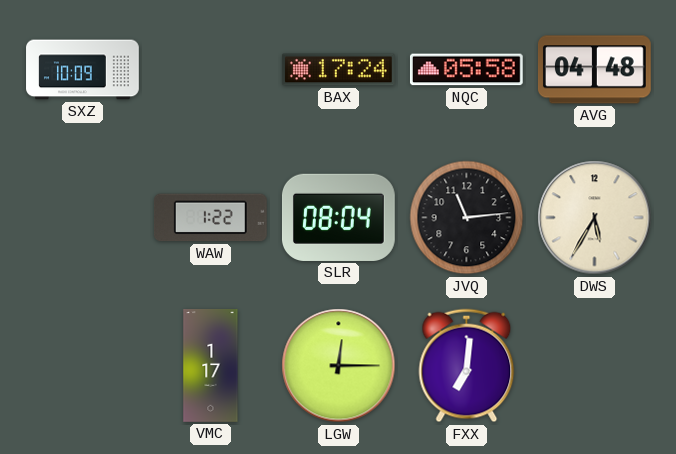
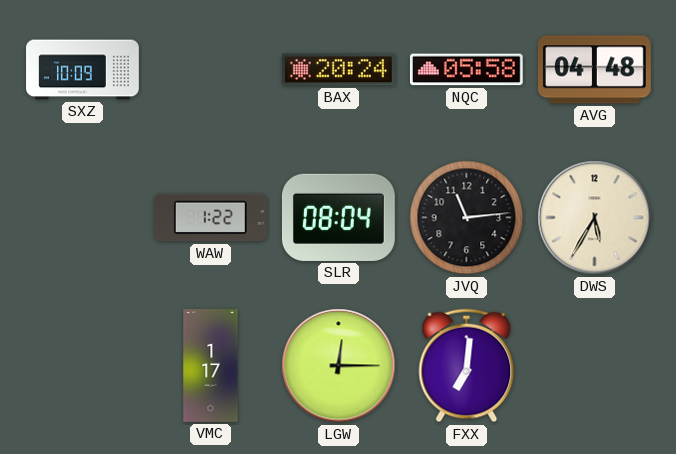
BAX: 17:24 -> 20:24
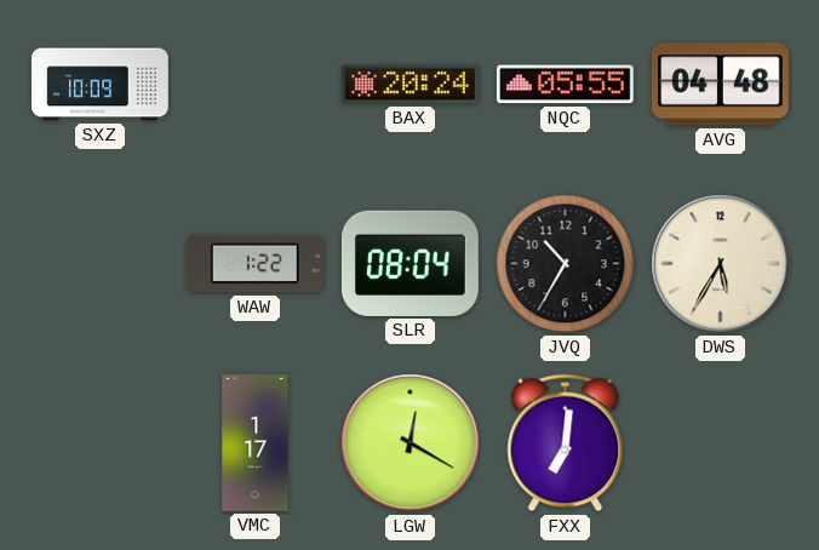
NQC: 05:58 -> 05:55
JVQ: 11:14 -> 10:35
LGW: 12:15 -> 12:20
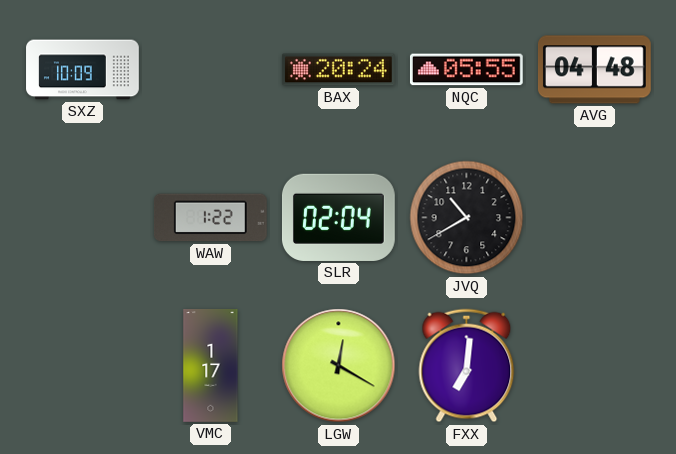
SLR: 08:04 -> 02:04
JVQ: 10:35 -> 10:40
DWS: 5:35 -> none
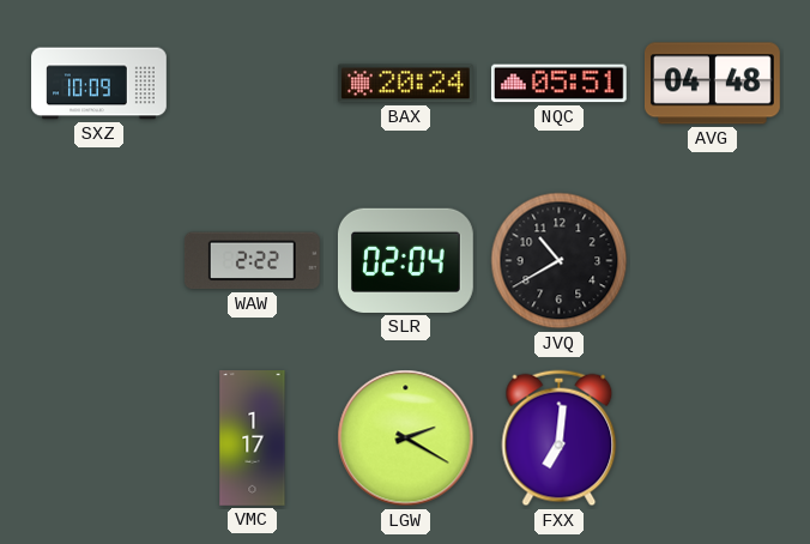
NQC: 05:55 -> 05:51
WAW: 1:22 -> 2:22
LGW: 12:20 -> 2:20
